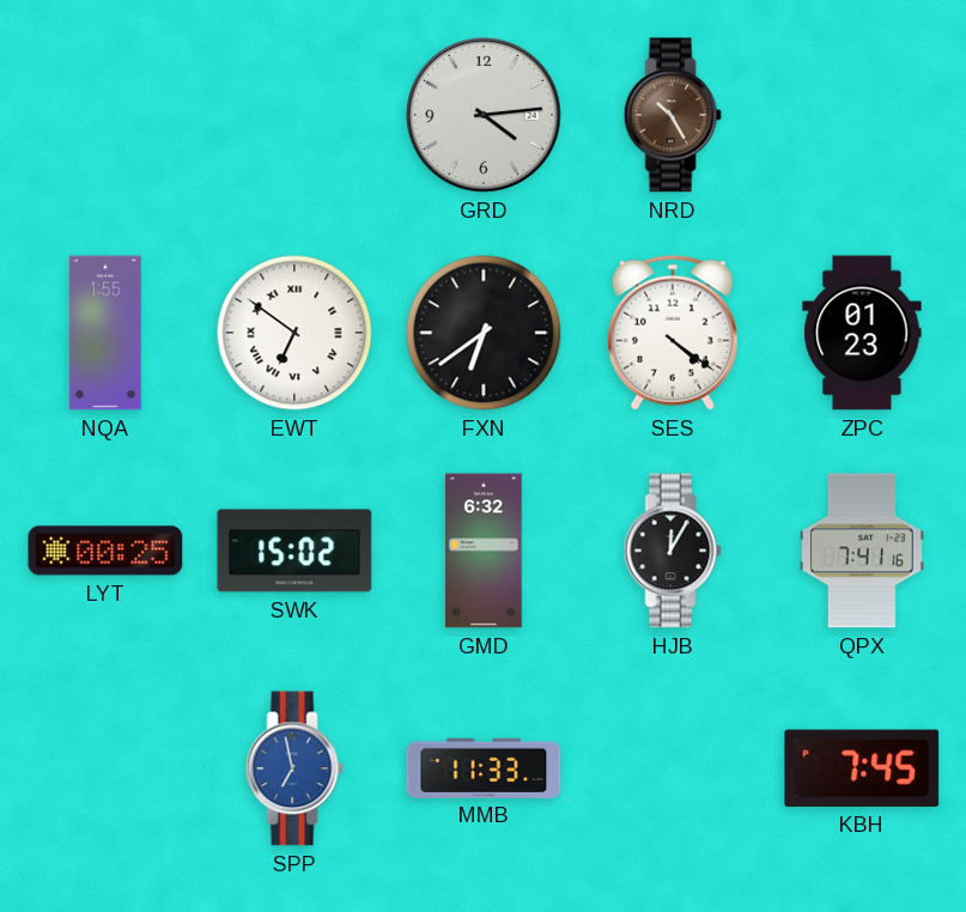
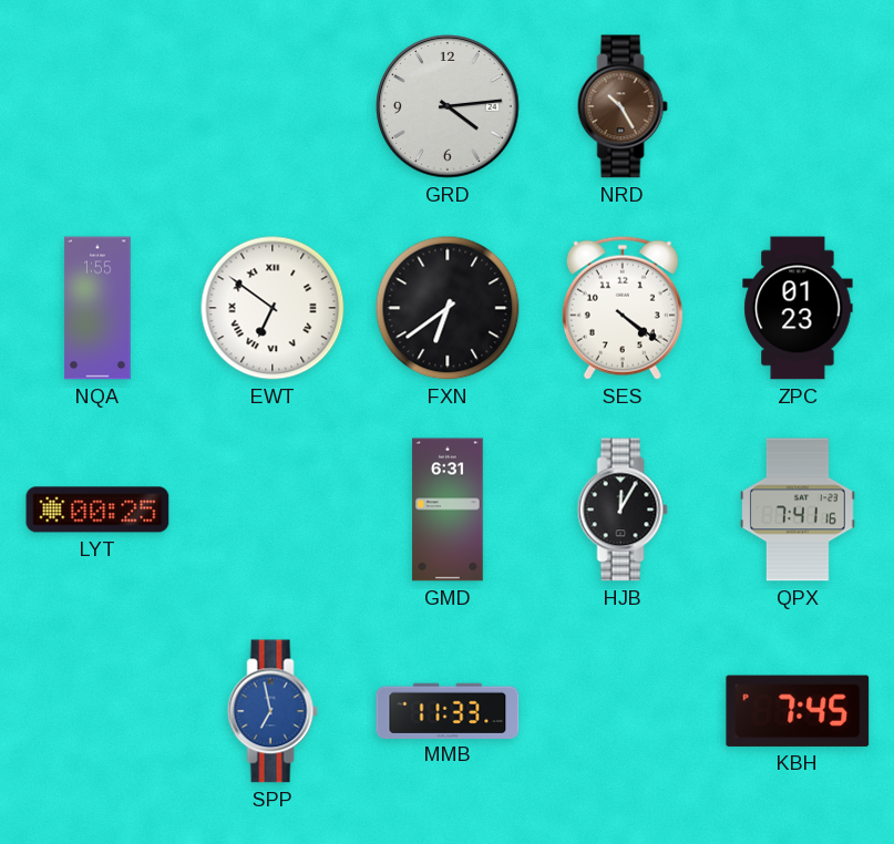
SWK: 15:02 -> none
GMD: 6:32 -> 6:31
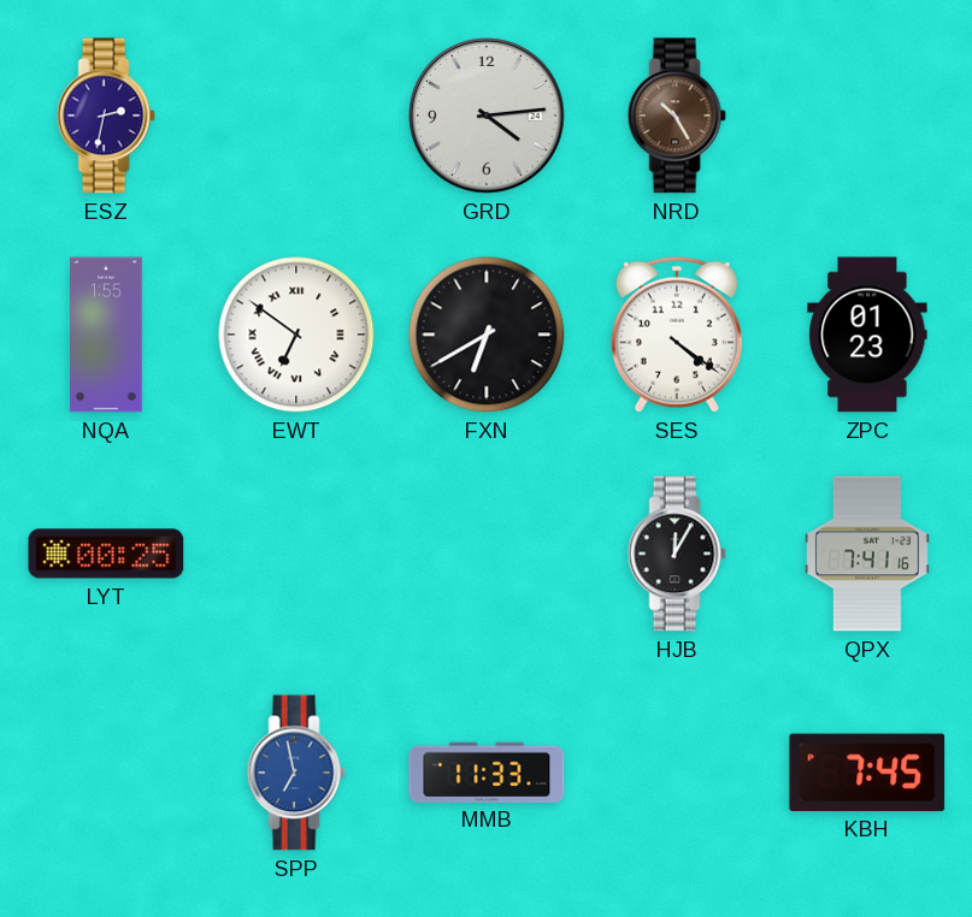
ESZ: none -> 2:32
FXN: 6:39 -> 6:40
GMD: 6:31 -> none
